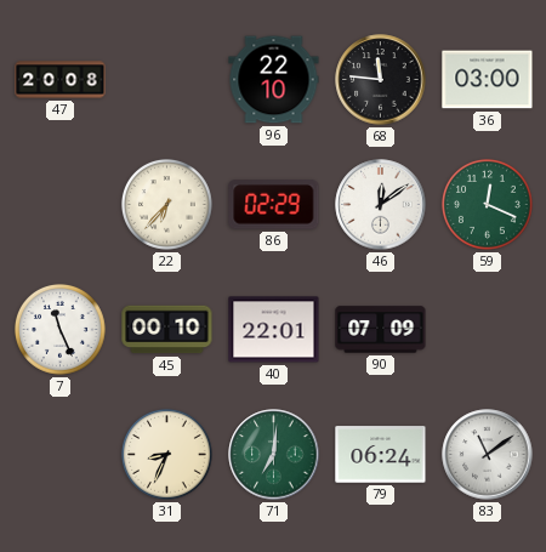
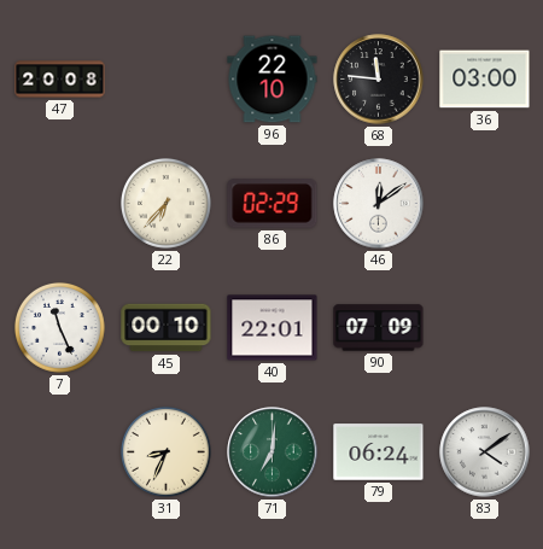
59: 12:19 -> none
83: 11:09 -> 4:09
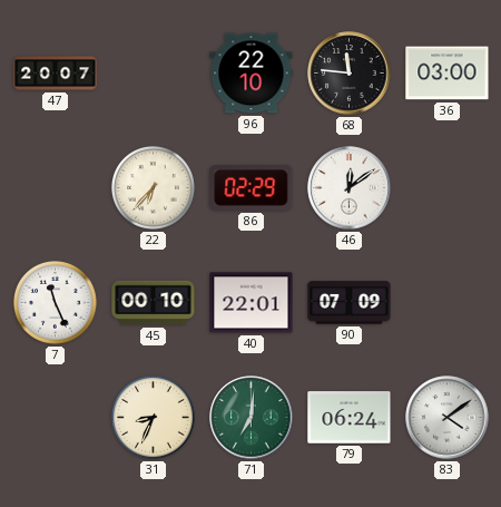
47: 20:08 -> 20:07
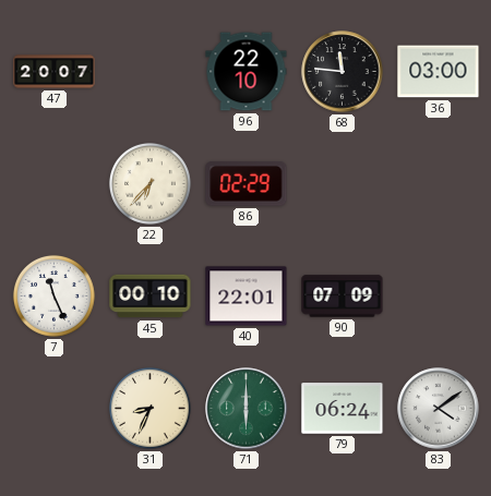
46: 12:09 -> none
71: 7:01 -> 6:00
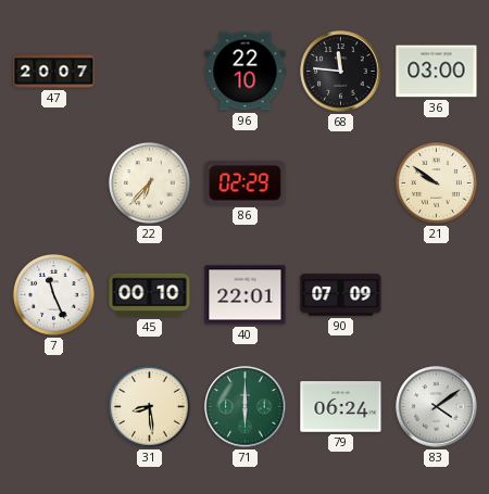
21: none -> 9:51
31: 8:34 -> 8:29
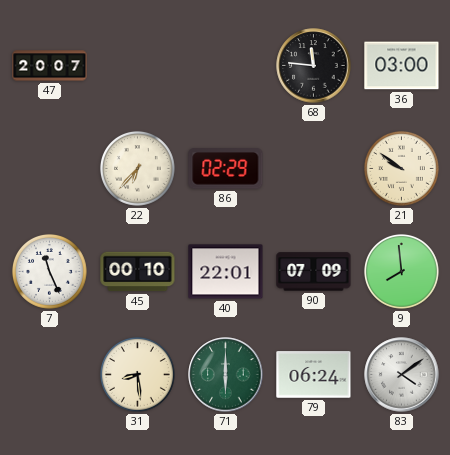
96: 22:10 -> none
9: none -> 7:59
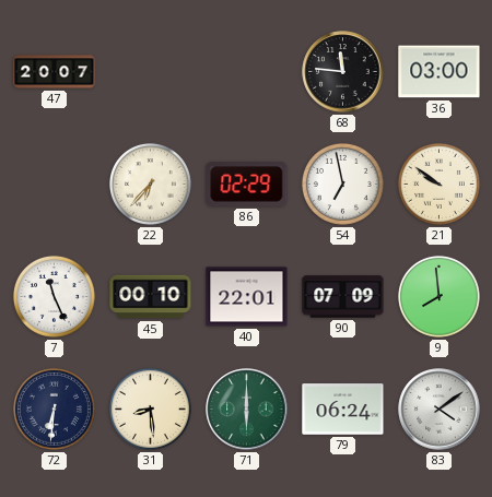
54: none -> 6:58
72: none -> 6:31
